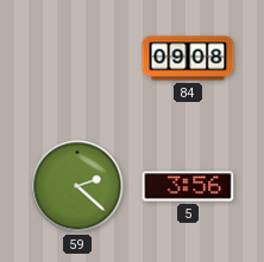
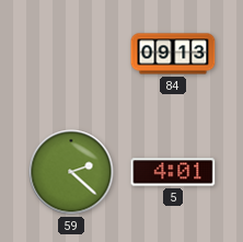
84: 09:08 -> 09:13
5: 3:56 -> 4:01
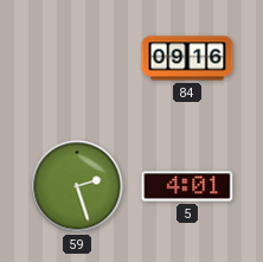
84: 09:13 -> 09:16
59: 2:22 -> 2:27
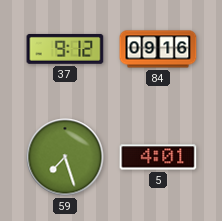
37: none -> 9:12
59: 2:27 -> 7:27
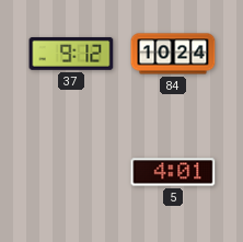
84: 09:16 -> 10:24
59: 7:27 -> none
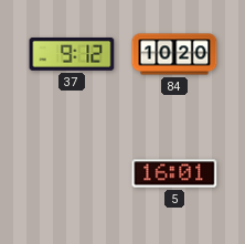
84: 10:24 -> 10:20
5: 4:01 -> 16:01
